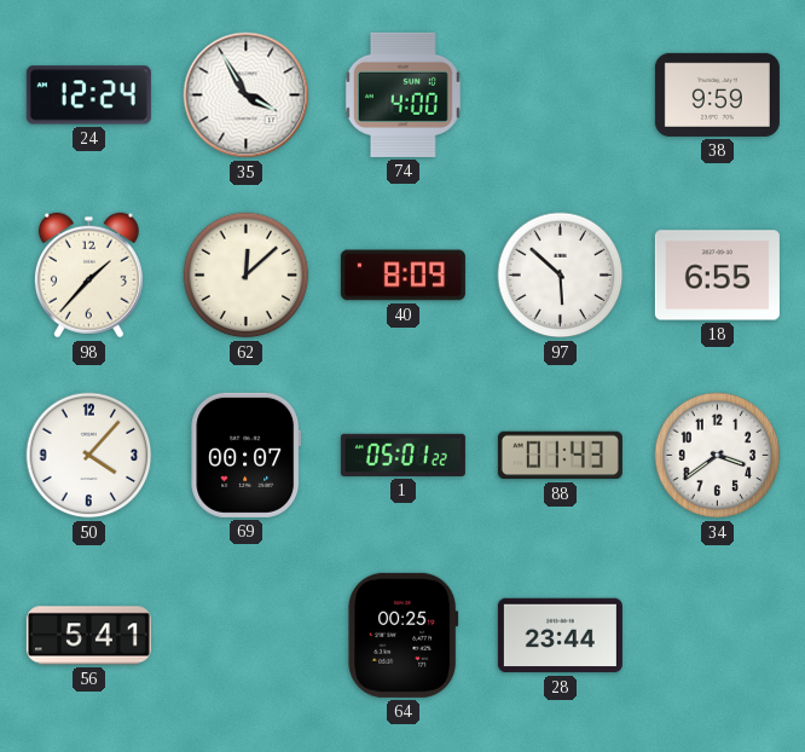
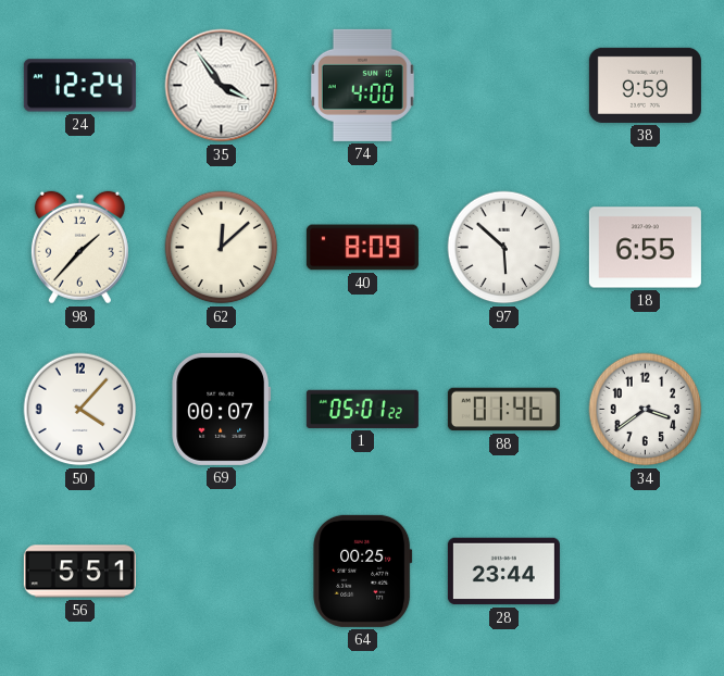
35: 3:55 -> 3:54
88: 01:43 -> 01:46
56: 5:41 -> 5:51
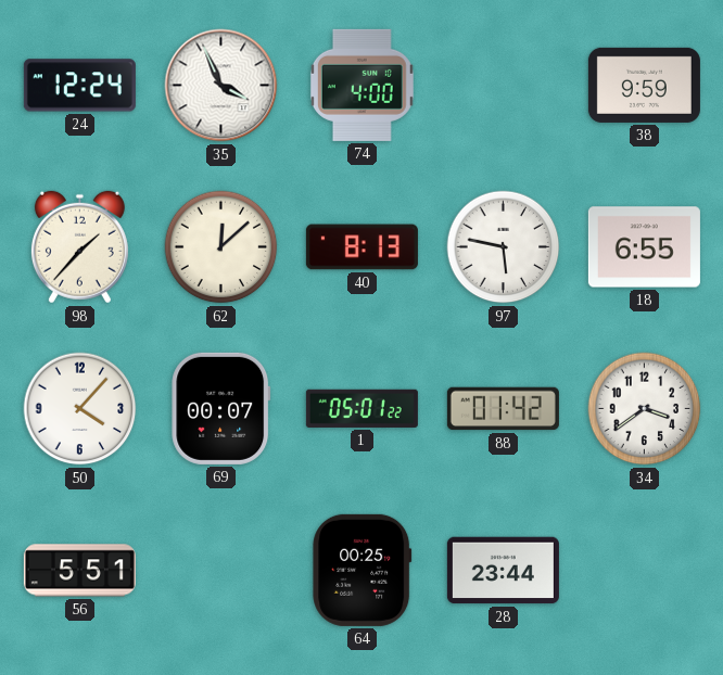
35: 3:54 -> 3:56
40: 8:09 -> 8:13
97: 5:52 -> 5:47
88: 01:46 -> 01:42
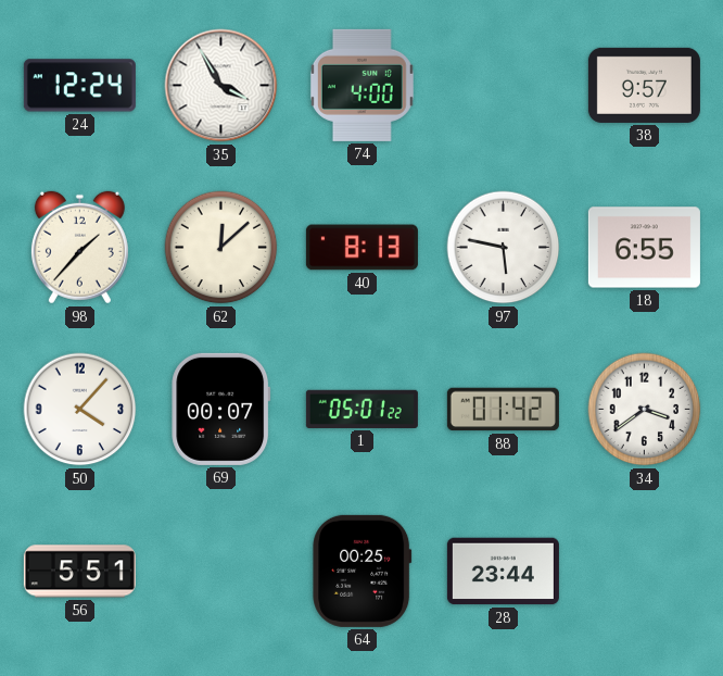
35: 3:56 -> 3:55
38: 9:59 -> 9:57
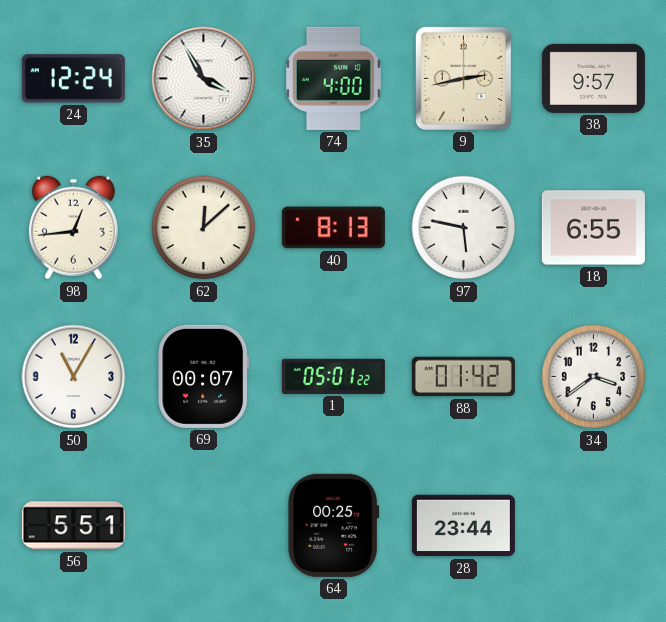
9: none -> 2:43
98: 1:37 -> 12:44
50: 4:07 -> 11:05
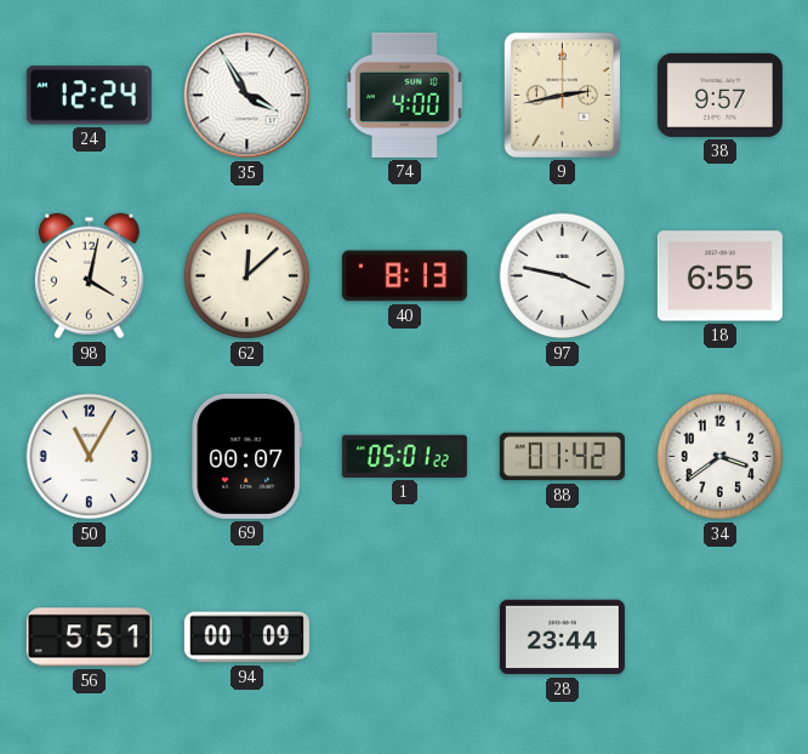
98: 12:44 -> 4:02
97: 5:47 -> 3:47
94: none -> 00:09
64: 00:25 -> none
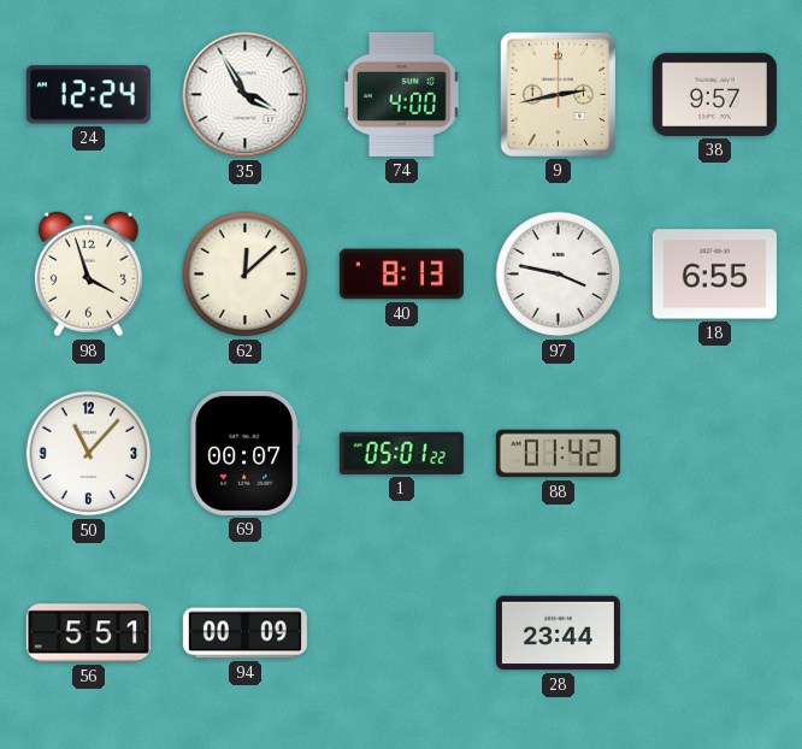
98: 4:02 -> 3:57
50: 11:05 -> 11:07
34: 3:39 -> none
